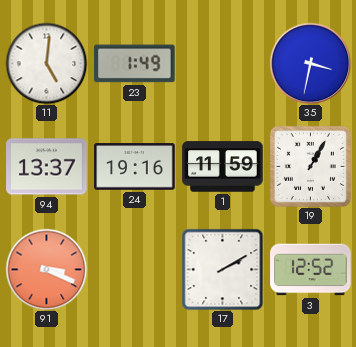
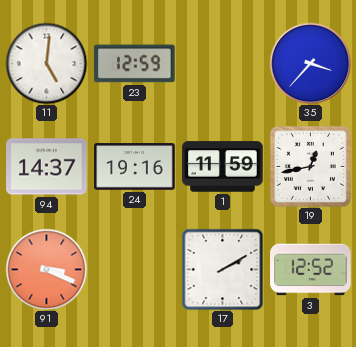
23: 1:49 -> 12:59
35: 3:32 -> 3:37
94: 13:37 -> 14:37
19: 1:05 -> 12:43
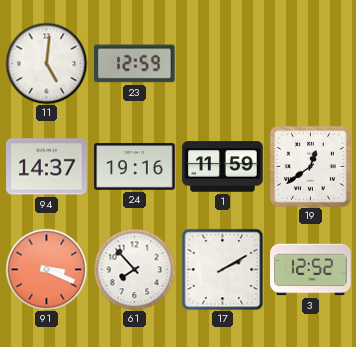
35: 3:37 -> none
19: 12:43 -> 12:39
61: none -> 7:53
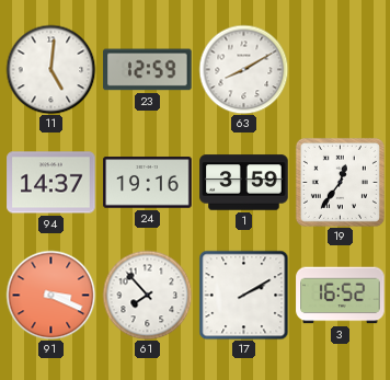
63: none -> 8:10
1: 11:59 -> 3:59
19: 12:39 -> 12:36
3: 12:52 -> 16:52
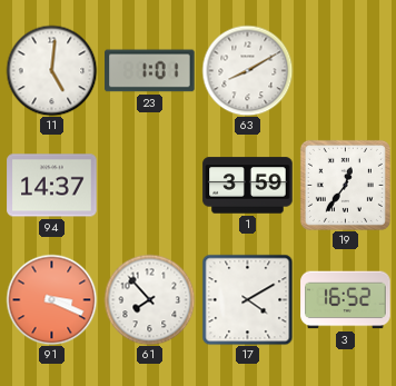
23: 12:59 -> 1:01
24: 19:16 -> none
17: 2:10 -> 4:10
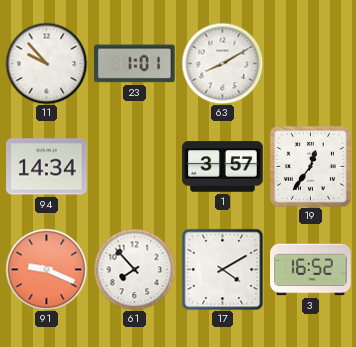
11: 5:01 -> 9:53
94: 14:37 -> 14:34
1: 3:59 -> 3:57
91: 3:19 -> 9:19
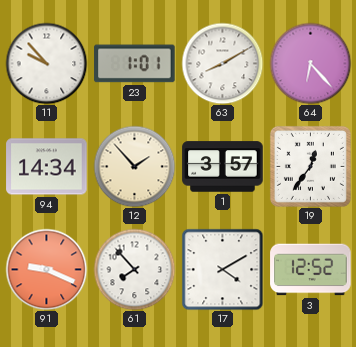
64: none -> 6:23
12: none -> 1:53
3: 16:52 -> 12:52
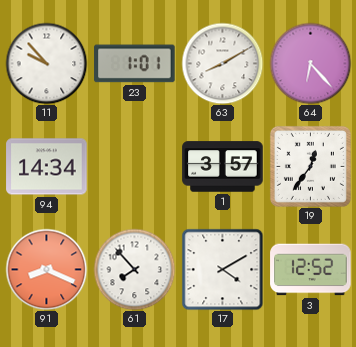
12: 1:53 -> none
91: 9:19 -> 8:19
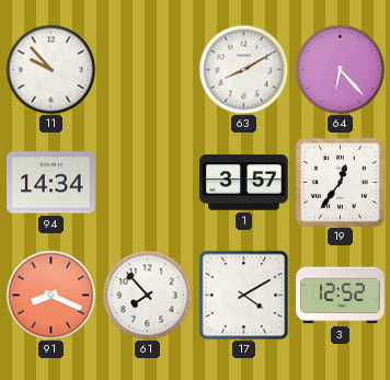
23: 1:01 -> none
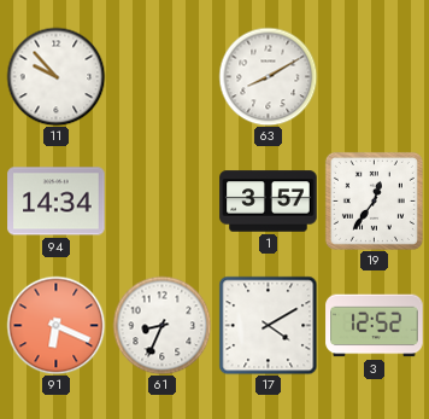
64: 6:23 -> none
91: 8:19 -> 6:19
61: 7:53 -> 8:34
